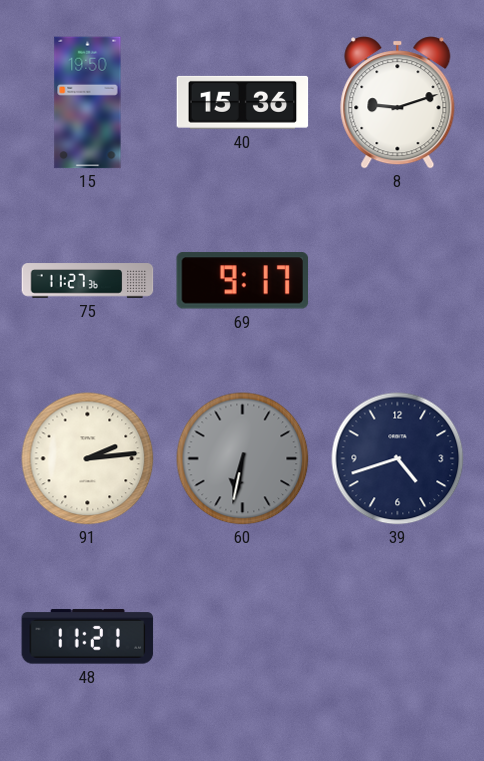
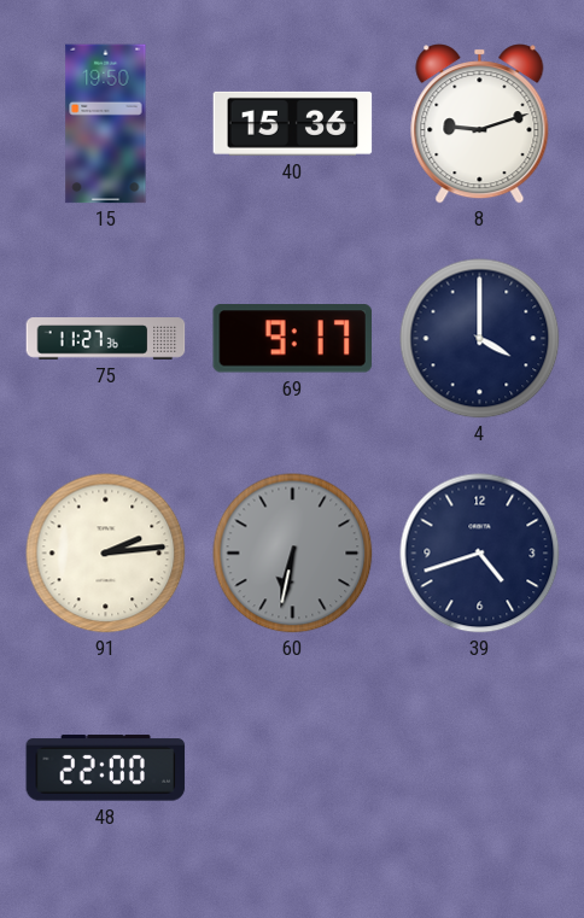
4: none -> 4:00
48: 11:21 -> 22:00
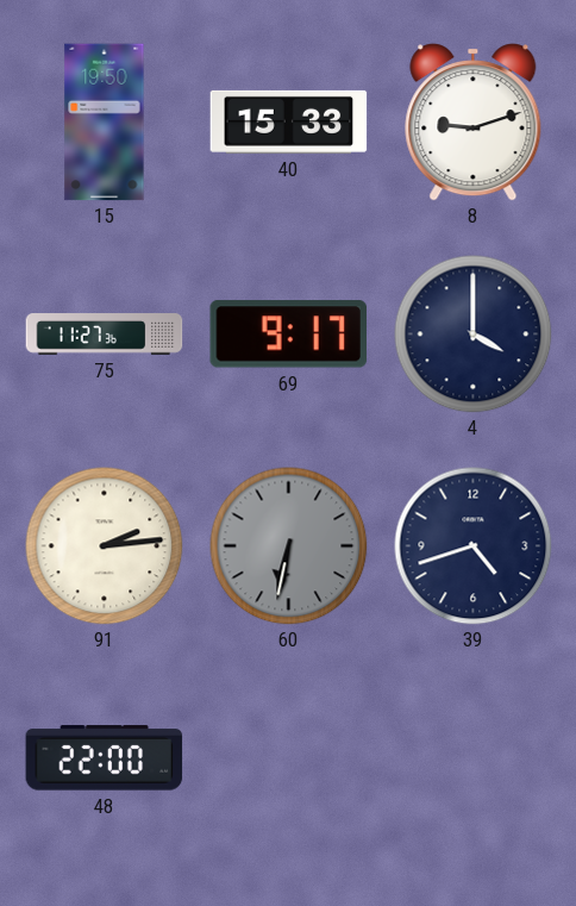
40: 15:36 -> 15:33
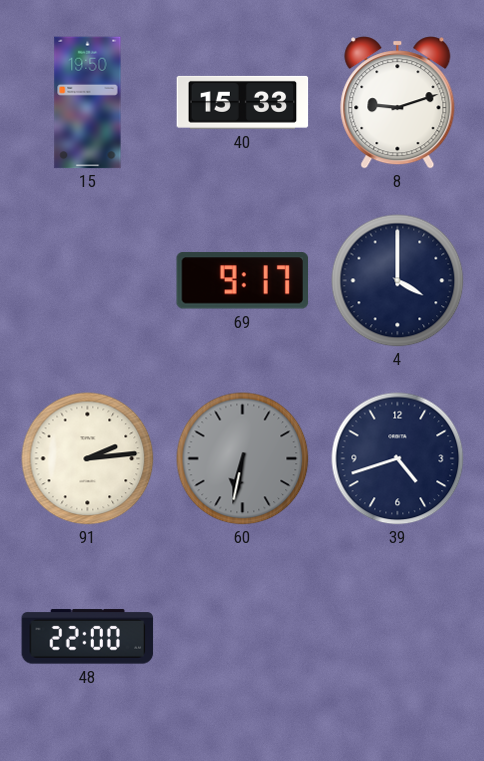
75: 11:27 -> none
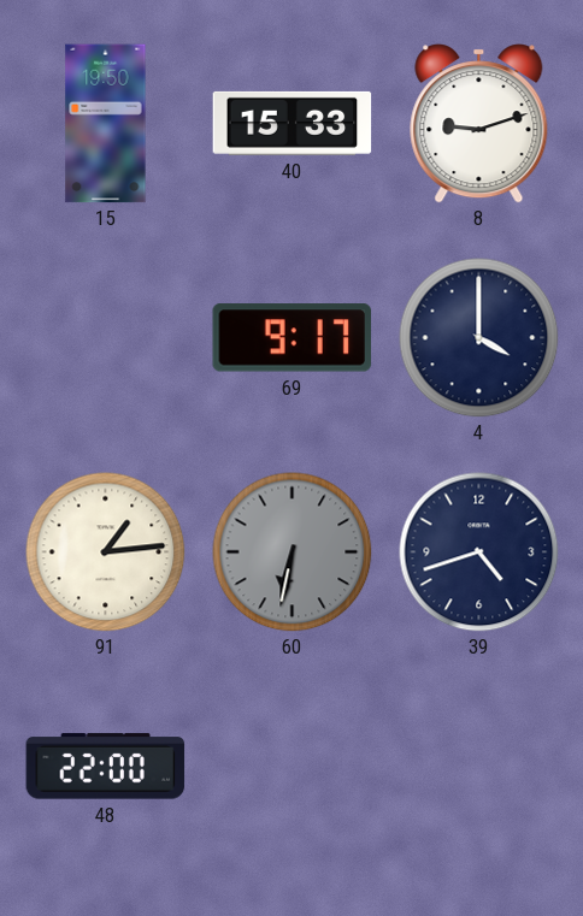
91: 2:14 -> 1:14
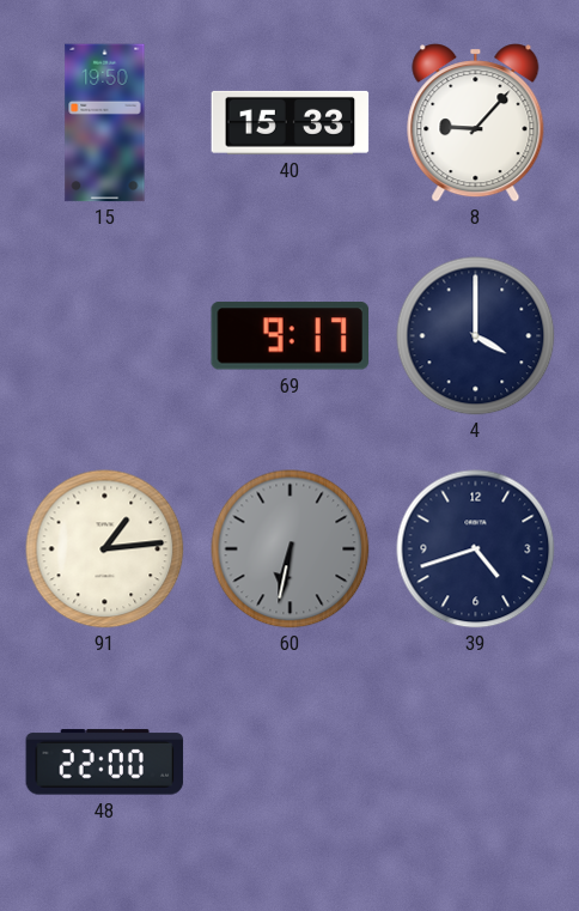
8: 9:12 -> 9:07
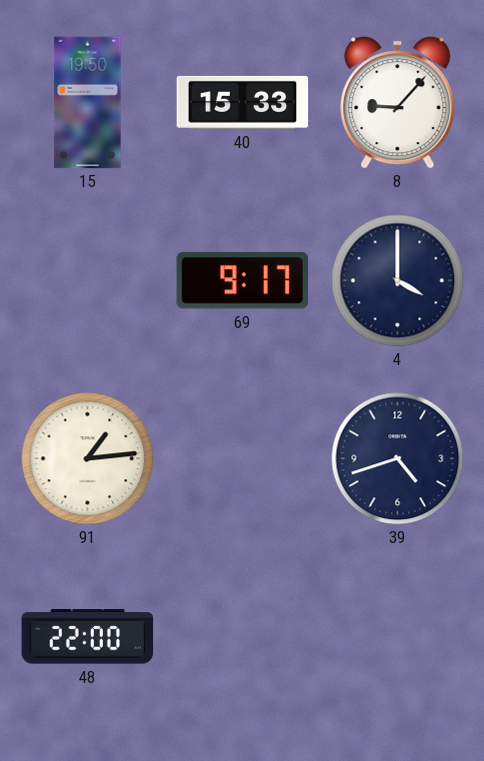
60: 6:32 -> none
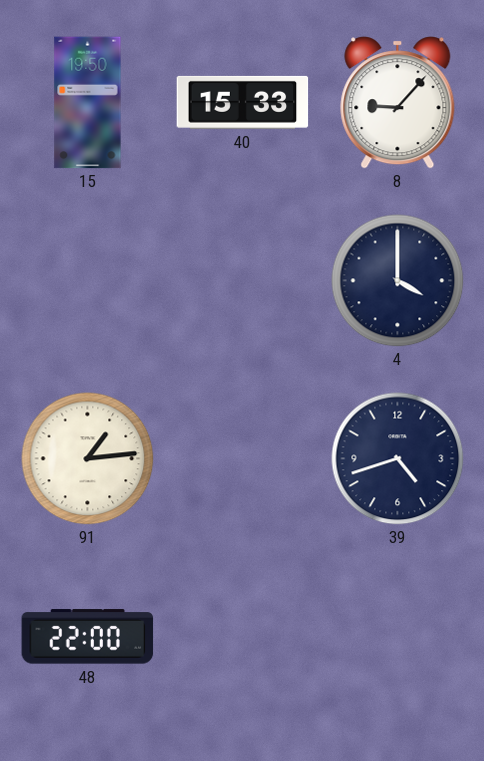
69: 9:17 -> none
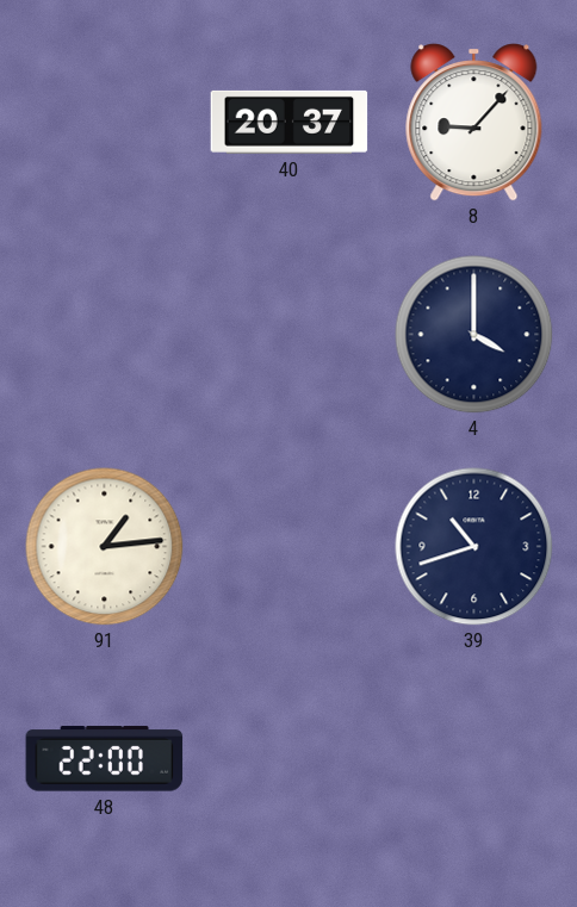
15: 19:50 -> none
40: 15:33 -> 20:37
39: 4:42 -> 10:42
